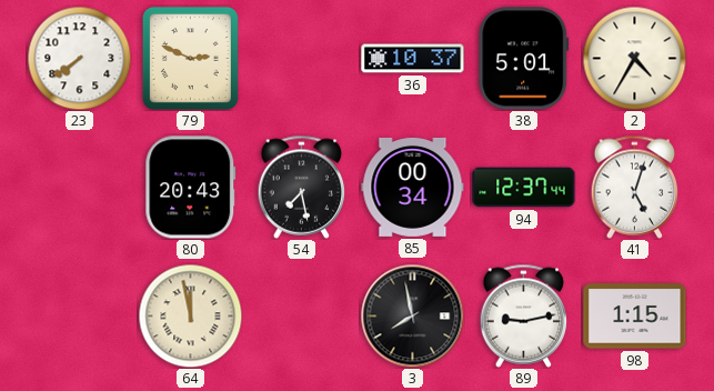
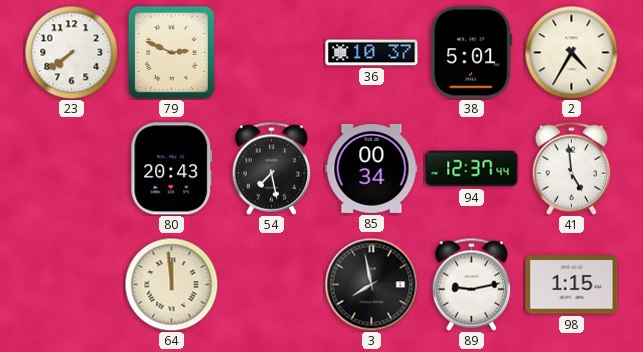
41: 5:03 -> 4:59
64: 11:58 -> 11:59
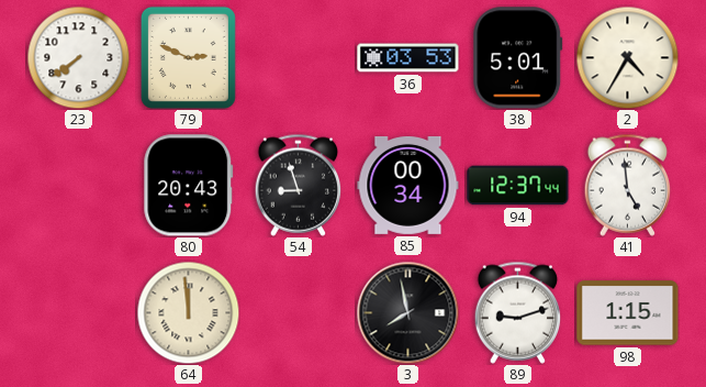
36: 10:37 -> 03:53
54: 7:28 -> 8:57
89: 9:13 -> 9:12
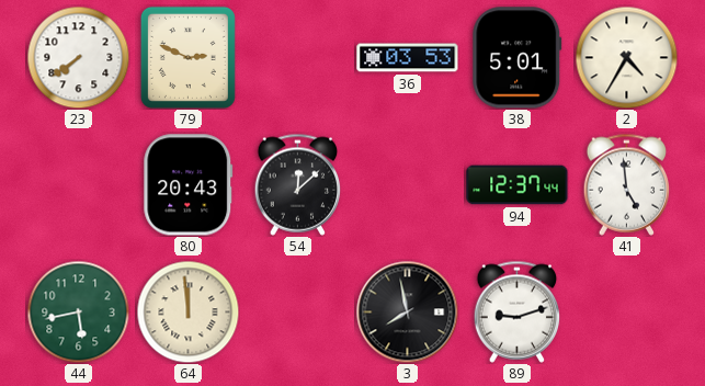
54: 8:57 -> 12:08
85: 00:34 -> none
44: none -> 5:43
98: 1:15 -> none
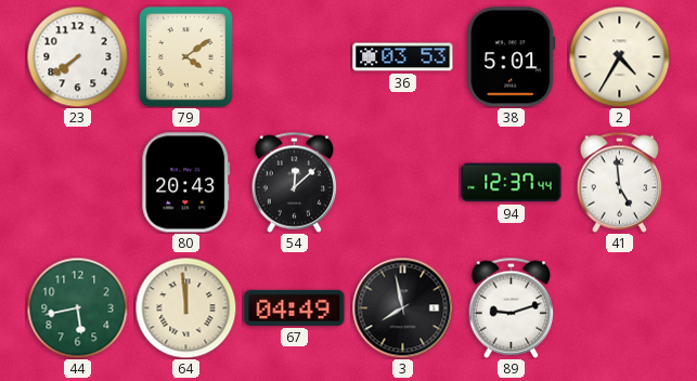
79: 2:49 -> 4:09
67: none -> 04:49
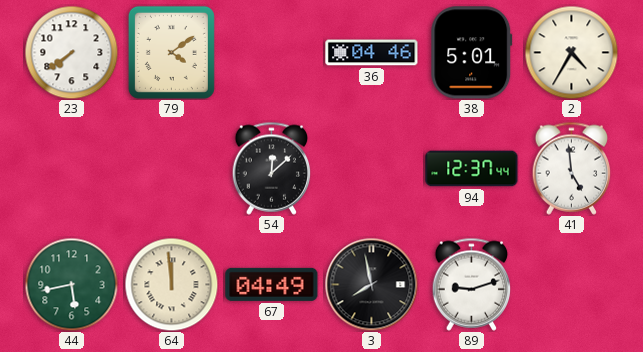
36: 03:53 -> 04:46
80: 20:43 -> none
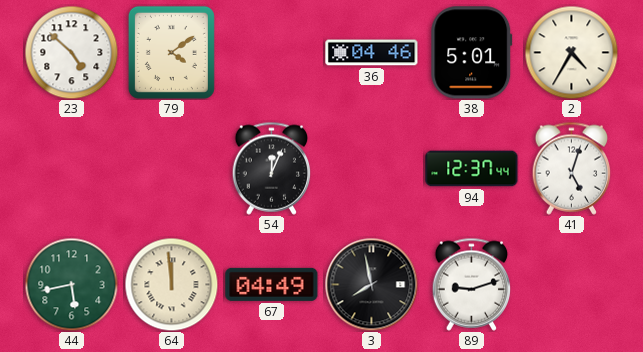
23: 7:39 -> 4:52
54: 12:08 -> 12:04
41: 4:59 -> 5:03
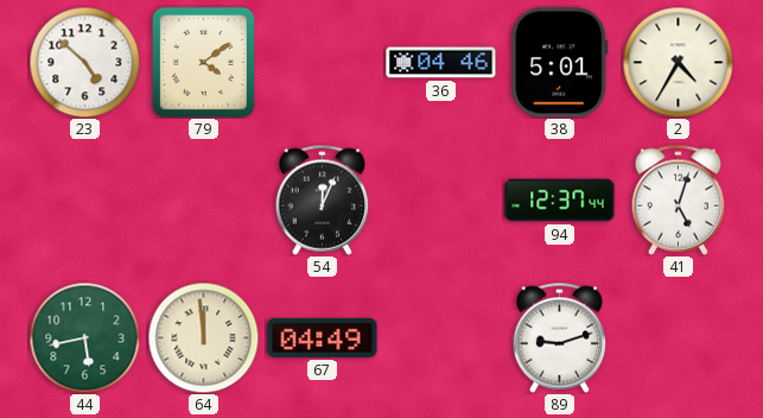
3: 7:58 -> none
